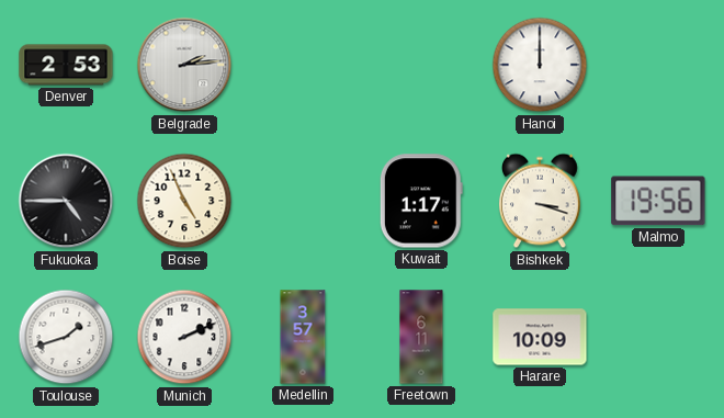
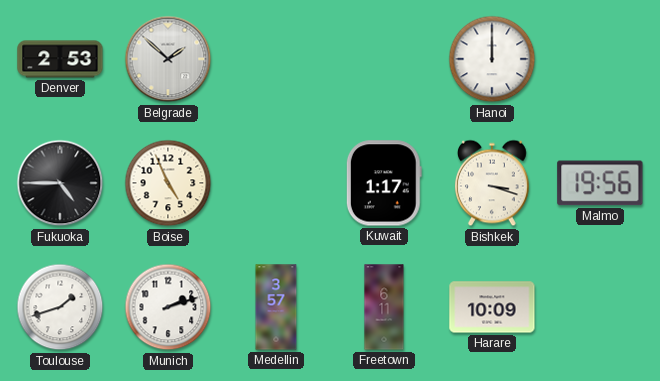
Belgrade: 2:14 -> 1:52
Munich: 2:11 -> 2:12
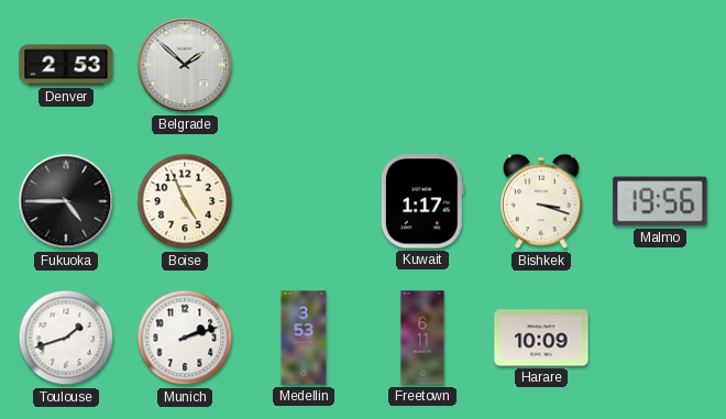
Hanoi: 12:00 -> none
Medellin: 3:57 -> 3:53
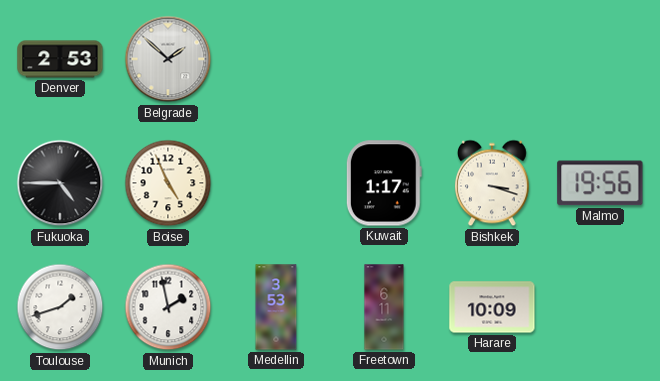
Munich: 2:12 -> 1:58
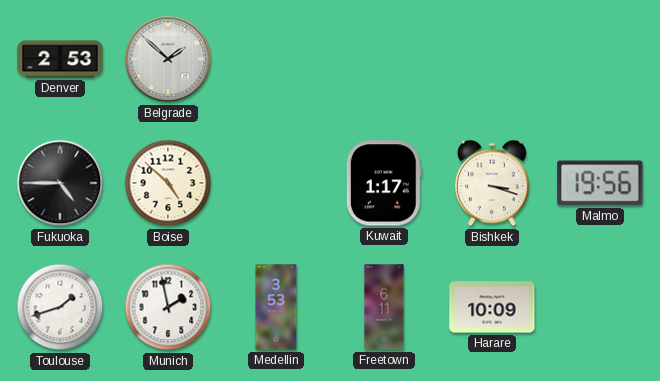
Boise: 4:56 -> 4:52
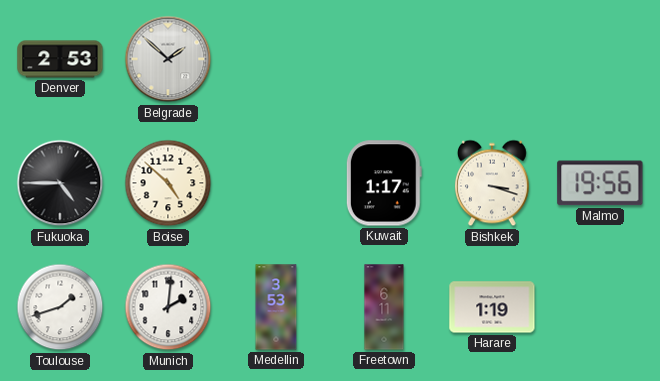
Munich: 1:58 -> 2:01
Harare: 10:09 -> 1:19
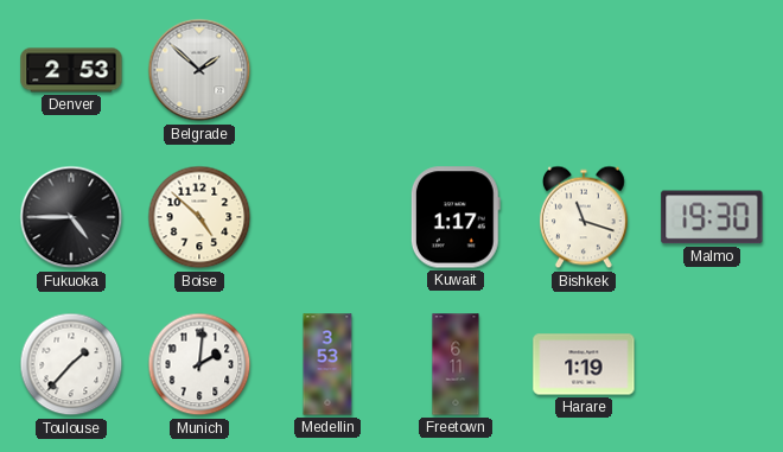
Bishkek: 3:18 -> 11:18
Malmo: 19:56 -> 19:30
Toulouse: 1:42 -> 1:37
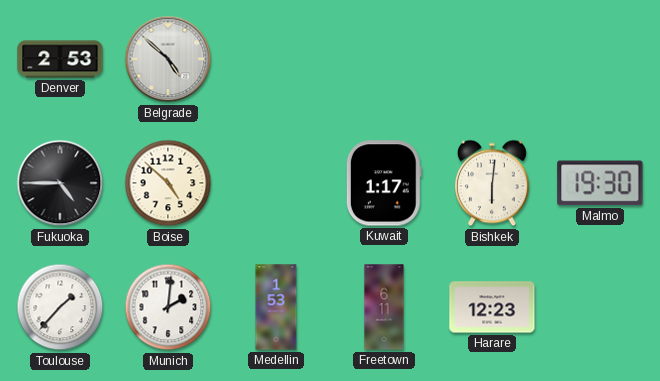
Belgrade: 1:52 -> 4:52
Bishkek: 11:18 -> 6:01
Medellin: 3:53 -> 1:53
Harare: 1:19 -> 12:23
